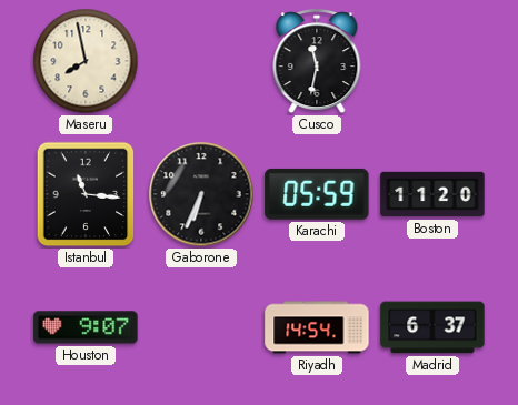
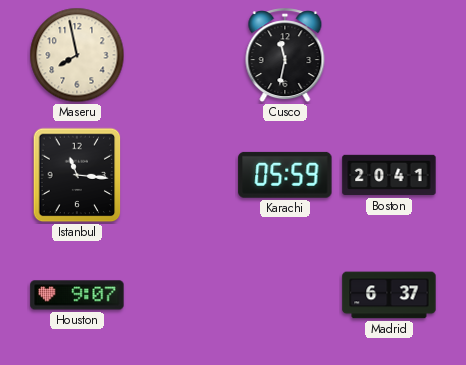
Gaborone: 6:34 -> none
Boston: 11:20 -> 20:41
Riyadh: 14:54 -> none
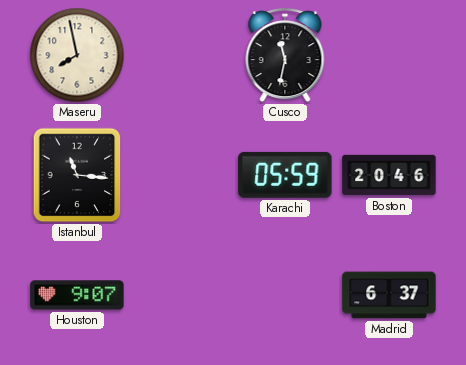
Boston: 20:41 -> 20:46
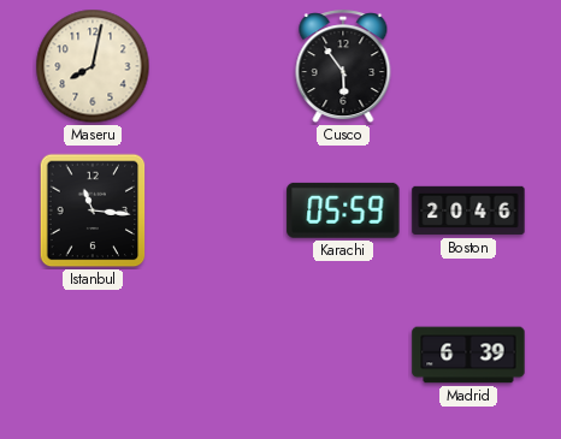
Maseru: 7:58 -> 8:02
Cusco: 11:32 -> 5:54
Houston: 9:07 -> none
Madrid: 6:37 -> 6:39
